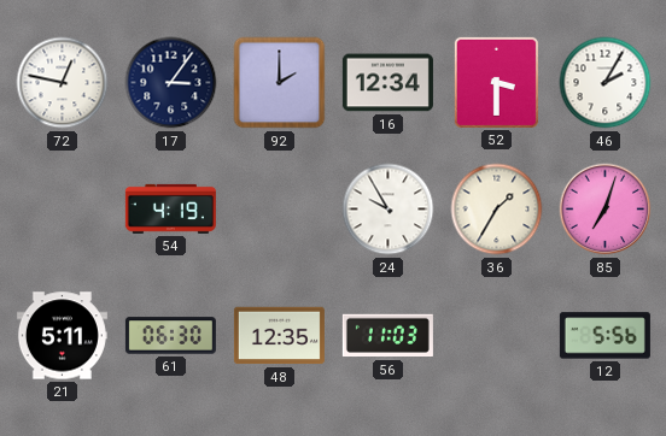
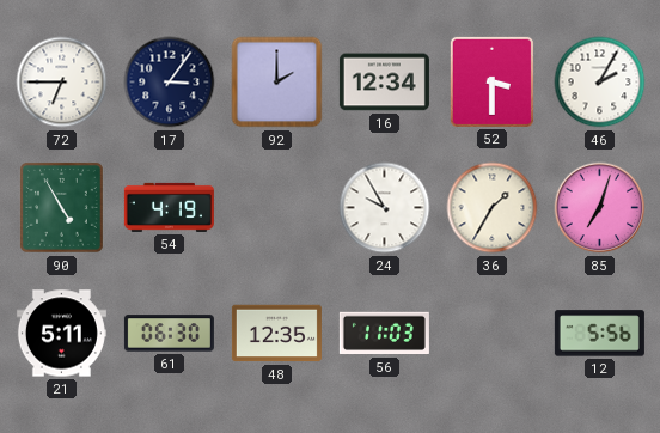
72: 12:47 -> 6:45
90: none -> 4:55
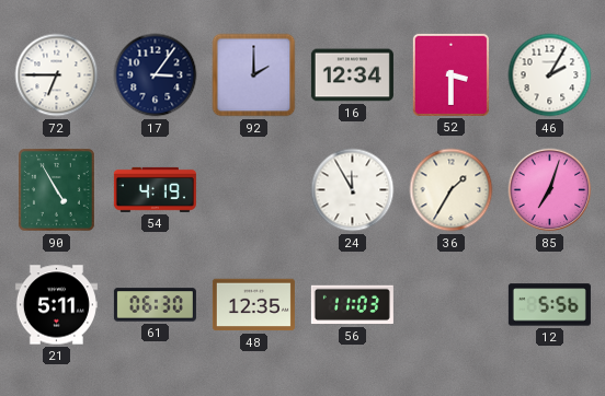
24: 9:55 -> 11:55
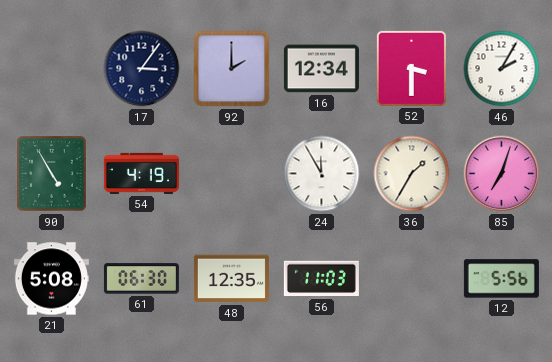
72: 6:45 -> none
21: 5:11 -> 5:08
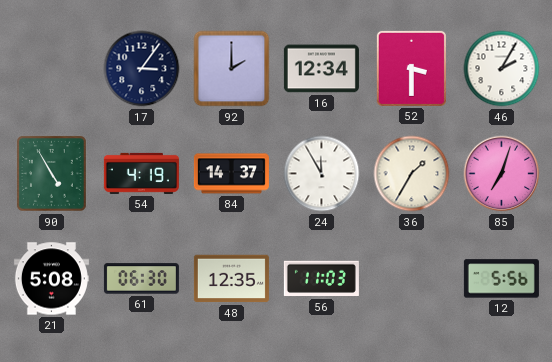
84: none -> 14:37
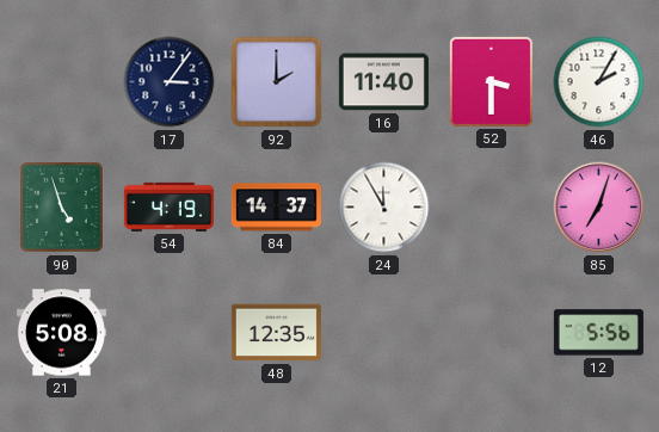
16: 12:34 -> 11:40
90: 4:55 -> 4:57
36: 1:35 -> none
61: 06:30 -> none
56: 11:03 -> none
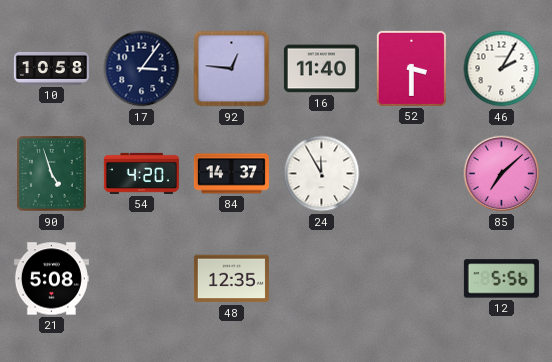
10: none -> 10:58
92: 2:00 -> 12:46
54: 4:19 -> 4:20
85: 7:03 -> 7:08
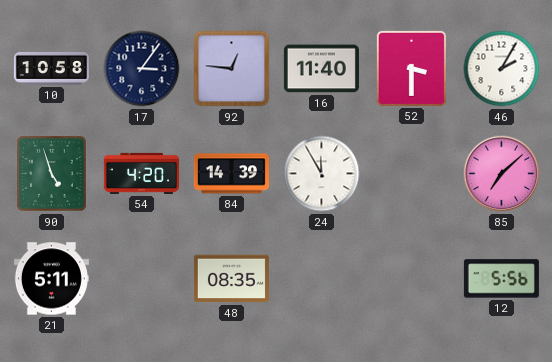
84: 14:37 -> 14:39
21: 5:08 -> 5:11
48: 12:35 -> 08:35
